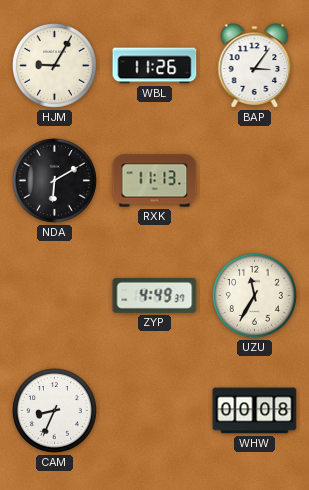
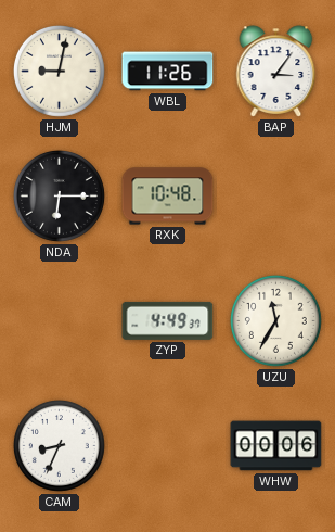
HJM: 9:05 -> 9:02
NDA: 6:10 -> 6:15
RXK: 11:13 -> 10:48
WHW: 00:08 -> 00:06
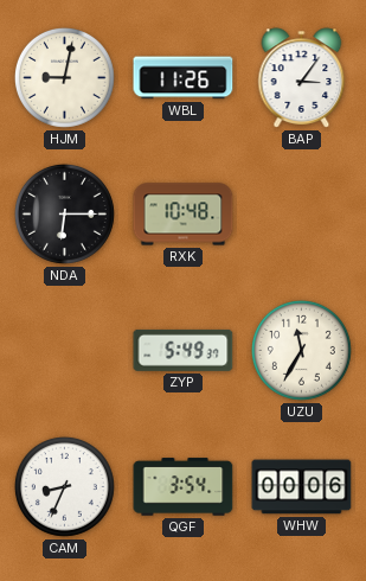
ZYP: 4:49 -> 5:49
QGF: none -> 3:54
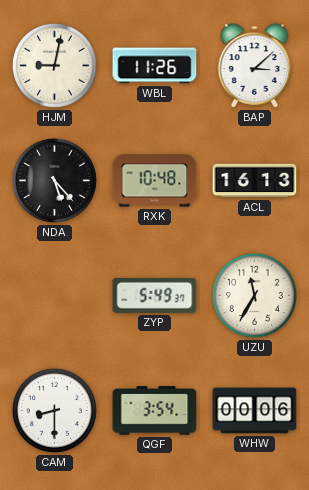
BAP: 3:06 -> 3:08
NDA: 6:15 -> 5:23
ACL: none -> 16:13
CAM: 8:34 -> 8:30
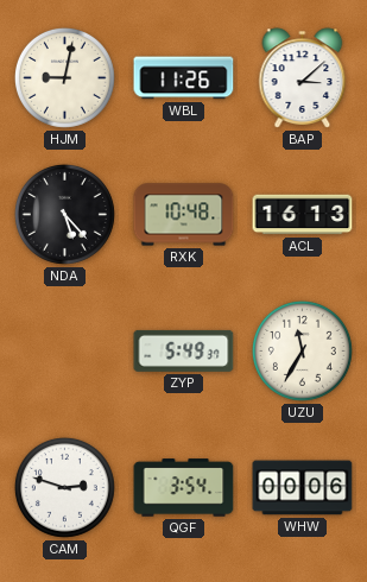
CAM: 8:30 -> 2:48
